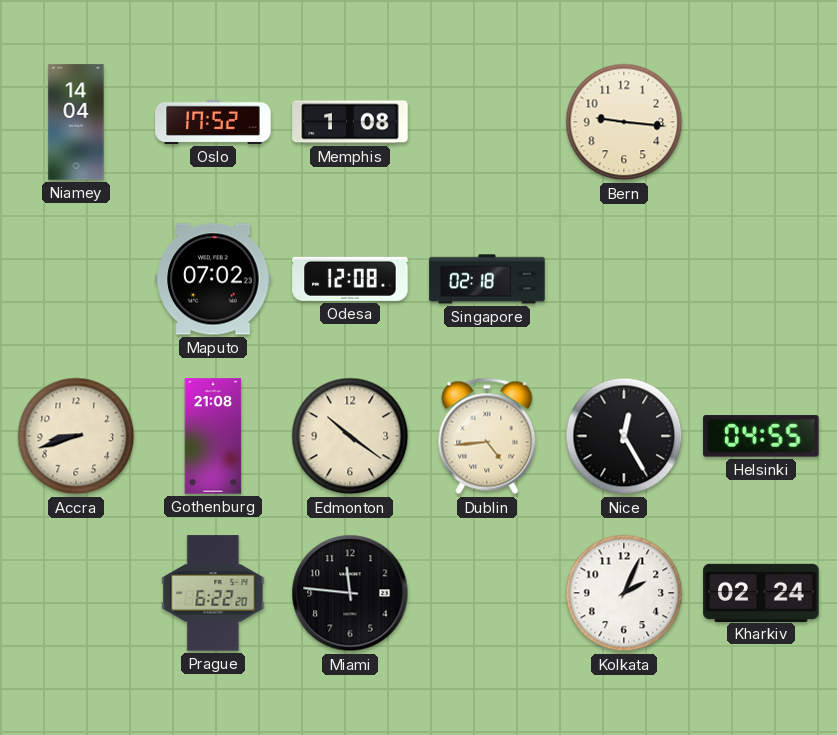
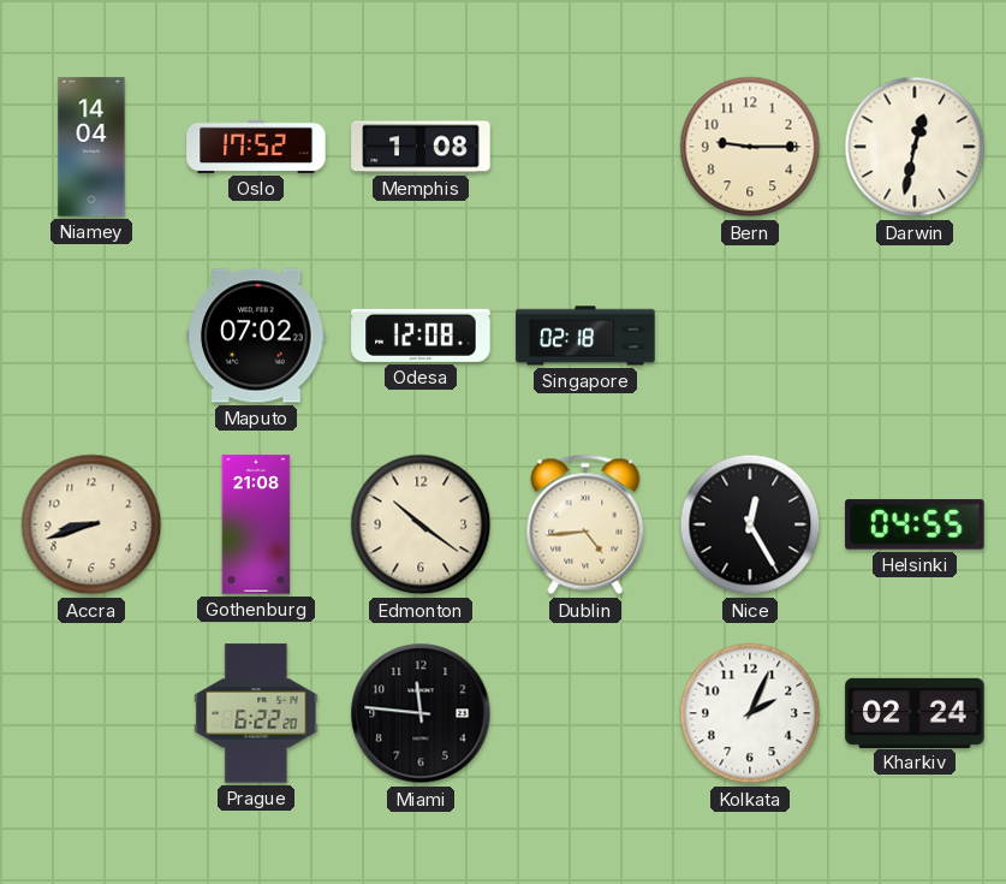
Bern: 9:16 -> 9:15
Darwin: none -> 12:32
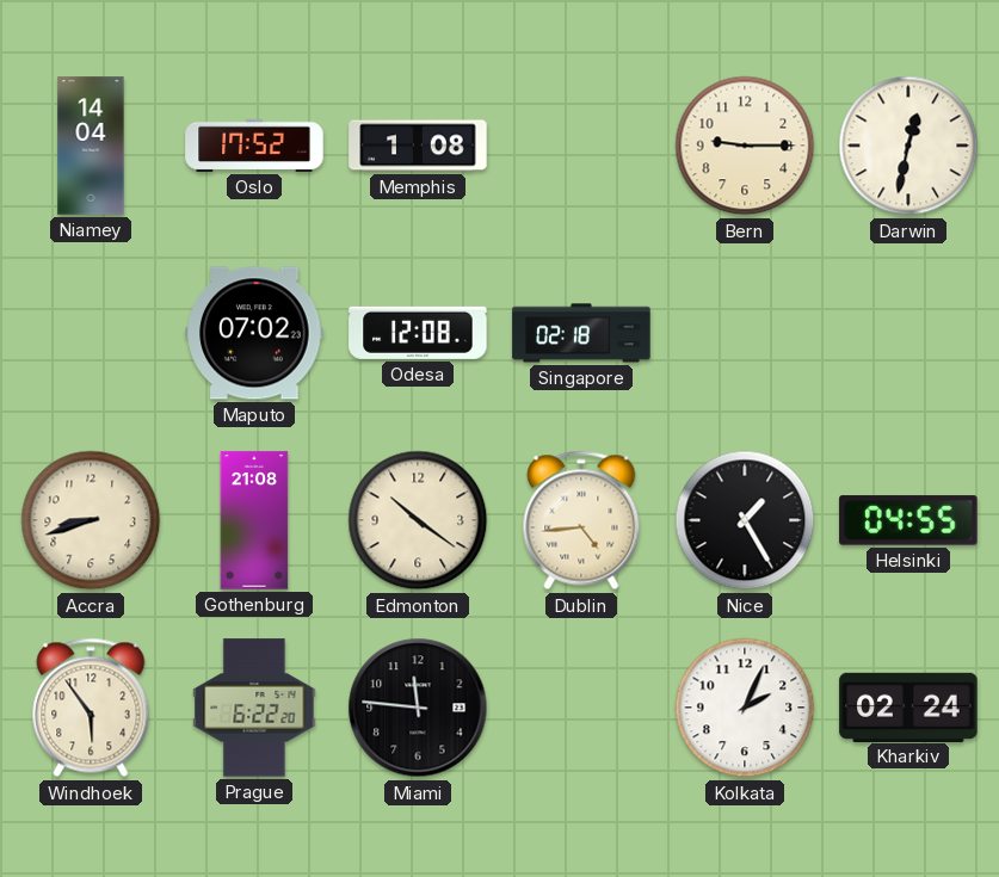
Nice: 12:25 -> 1:25
Windhoek: none -> 5:54
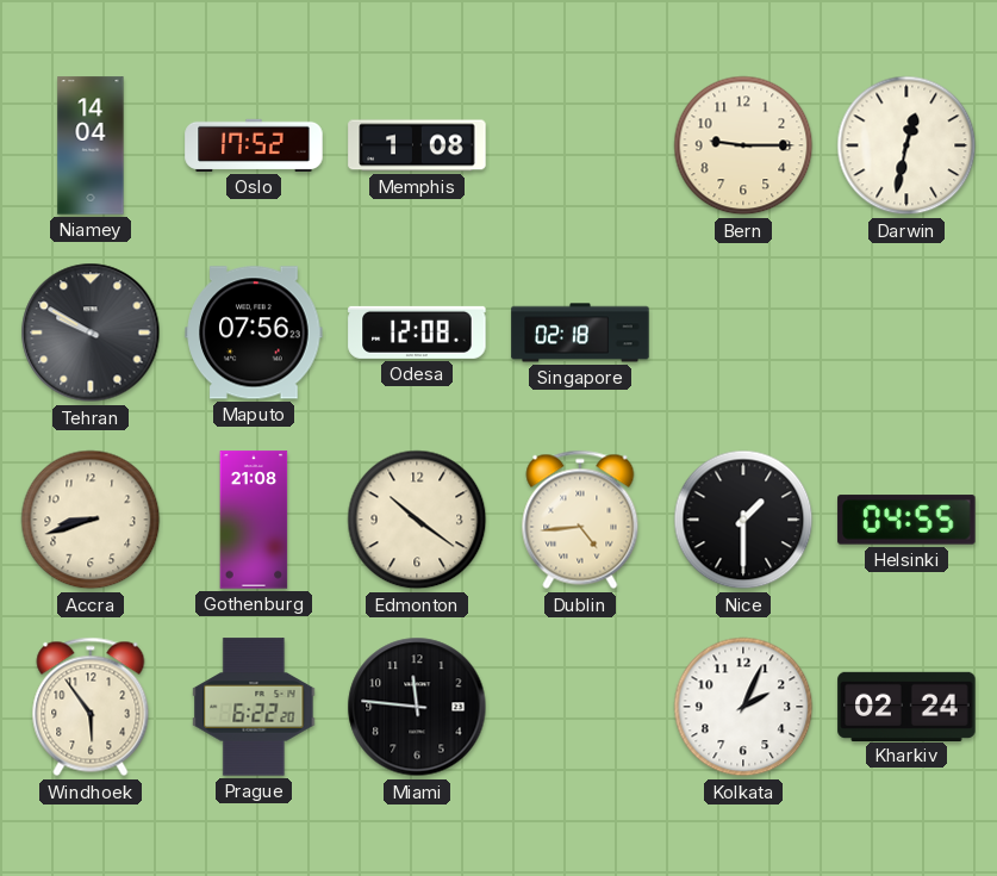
Tehran: none -> 9:50
Maputo: 07:02 -> 07:56
Nice: 1:25 -> 1:30
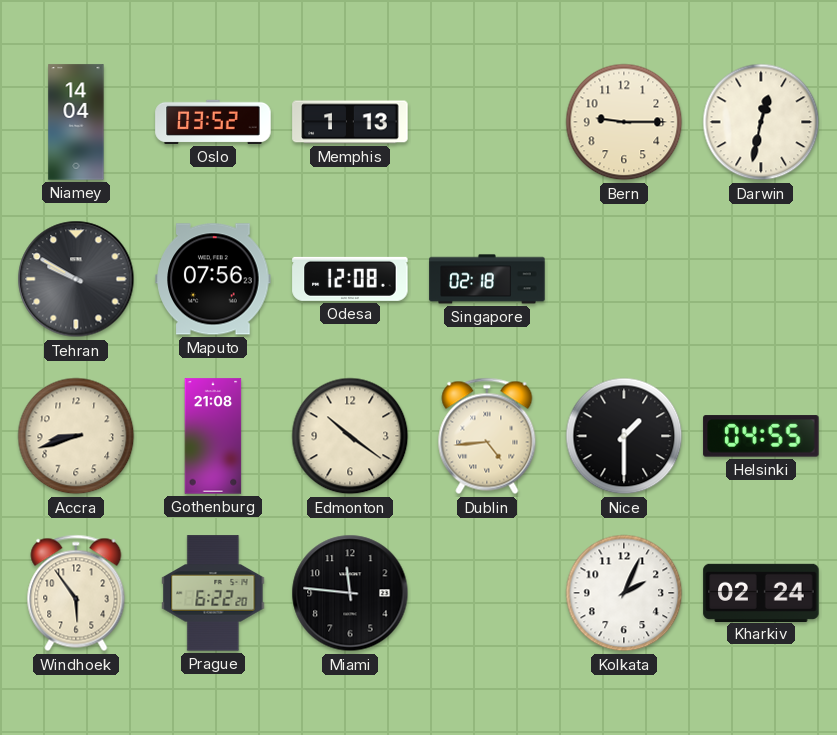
Oslo: 17:52 -> 03:52
Memphis: 1:08 -> 1:13
